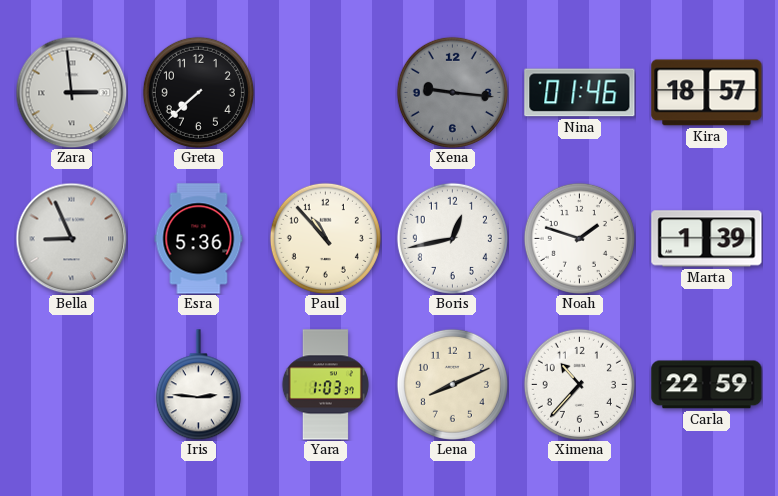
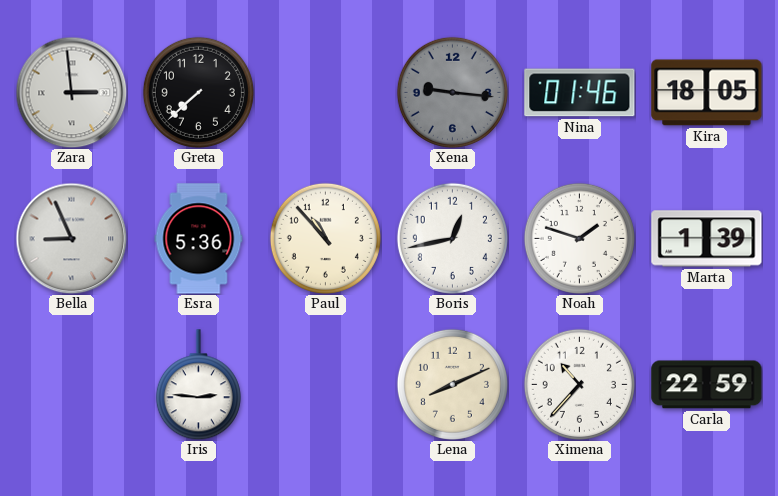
Kira: 18:57 -> 18:05
Yara: 1:03 -> none
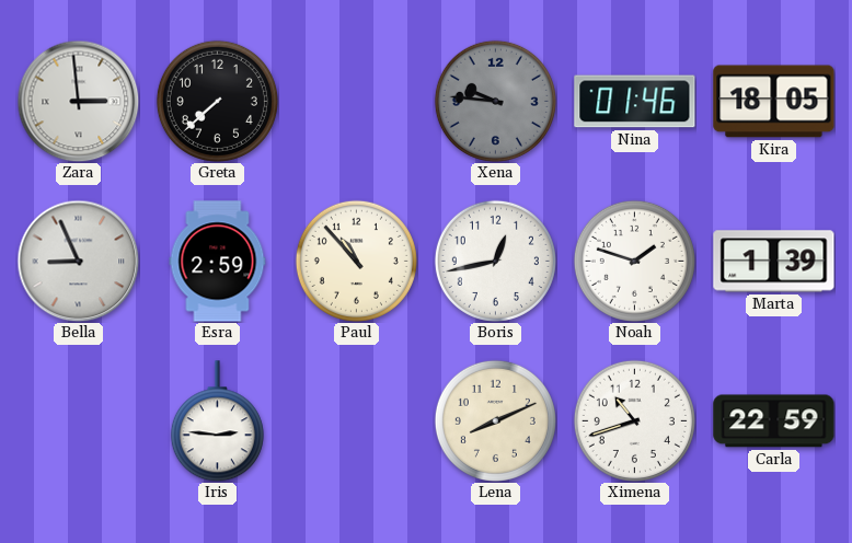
Xena: 9:16 -> 9:46
Esra: 5:36 -> 2:59
Ximena: 10:37 -> 10:42
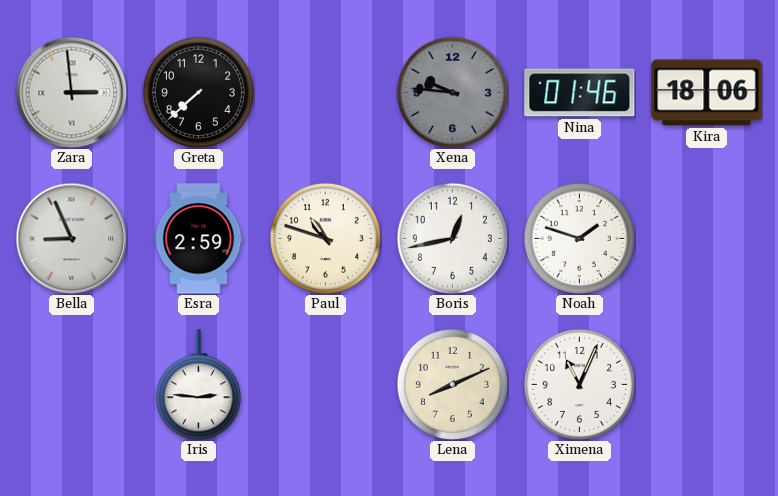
Kira: 18:05 -> 18:06
Paul: 10:53 -> 10:48
Marta: 1:39 -> none
Ximena: 10:42 -> 11:04
Carla: 22:59 -> none
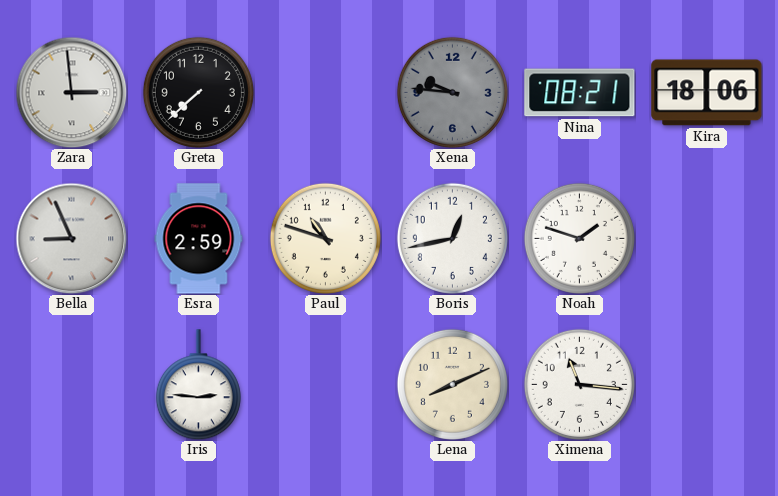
Nina: 01:46 -> 08:21
Ximena: 11:04 -> 11:16
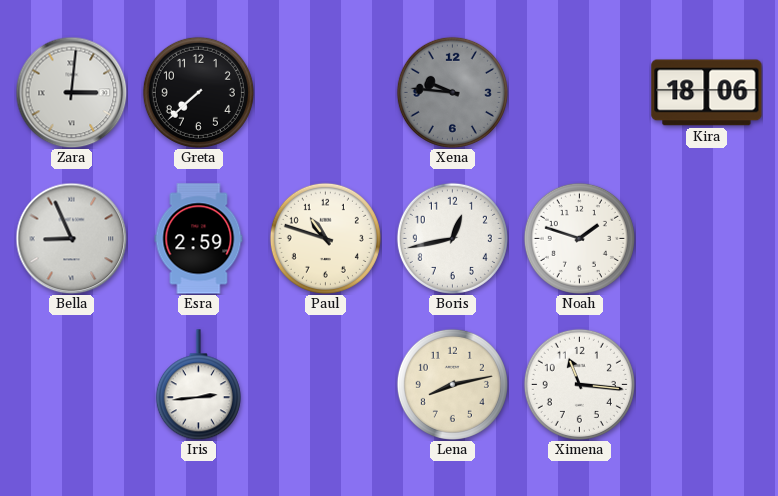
Zara: 2:59 -> 3:01
Nina: 08:21 -> none
Iris: 2:46 -> 2:44
Lena: 8:11 -> 8:13
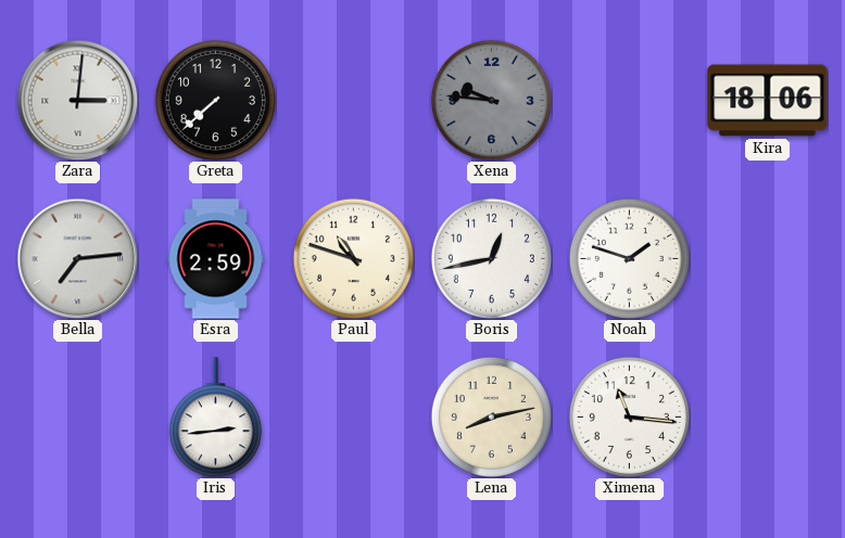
Bella: 8:56 -> 7:14
